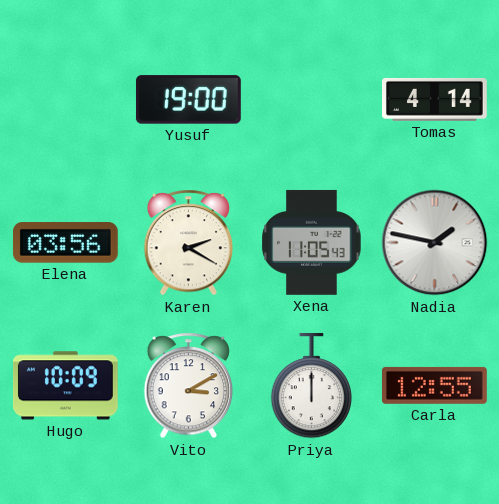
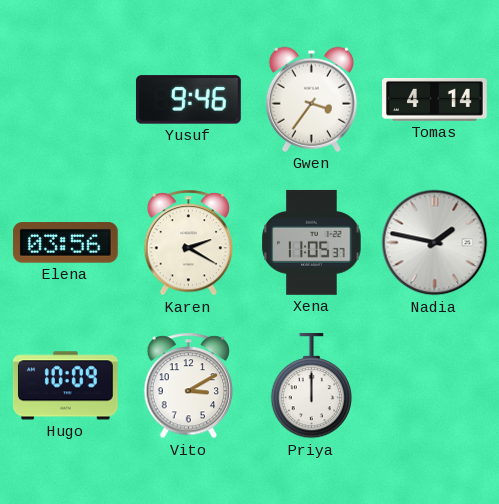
Yusuf: 19:00 -> 9:46
Gwen: none -> 3:36
Xena: 11:05:43 -> 11:05:37
Carla: 12:55 -> none
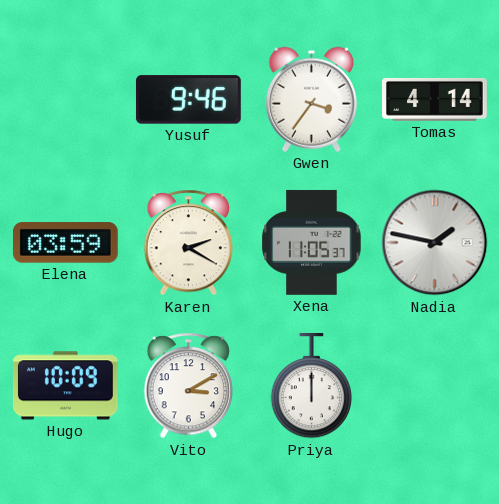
Elena: 03:56 -> 03:59
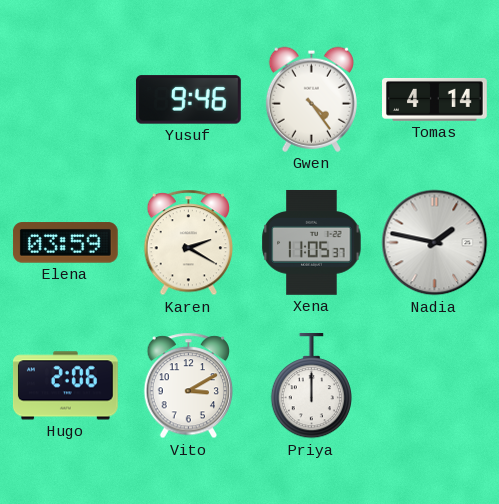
Gwen: 3:36 -> 4:24
Hugo: 10:09 -> 2:06
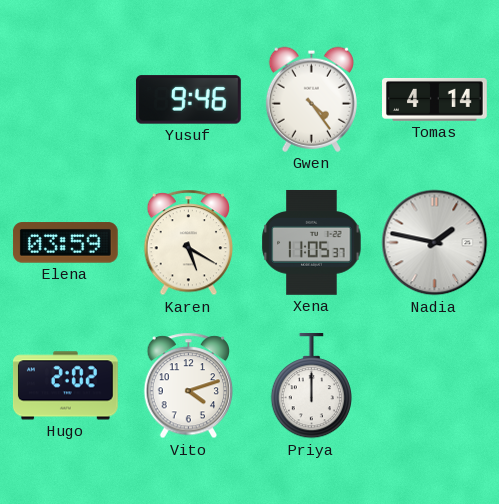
Karen: 2:20 -> 5:20
Hugo: 2:06 -> 2:02
Vito: 3:10 -> 4:12
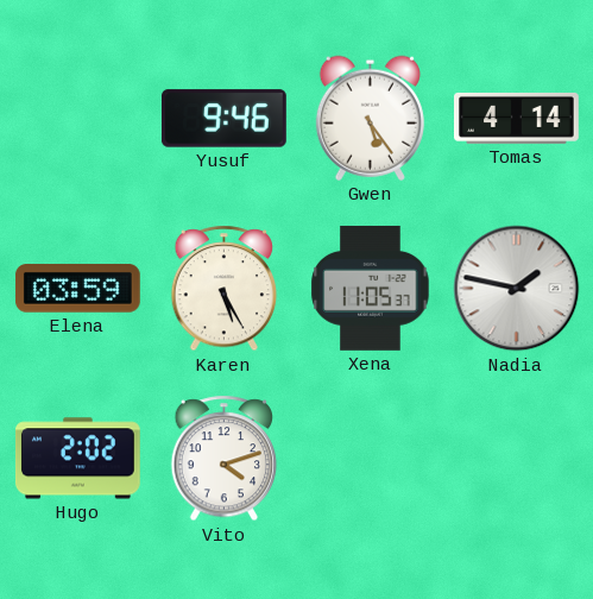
Gwen: 4:24 -> 5:24
Karen: 5:20 -> 5:25
Priya: 12:00 -> none
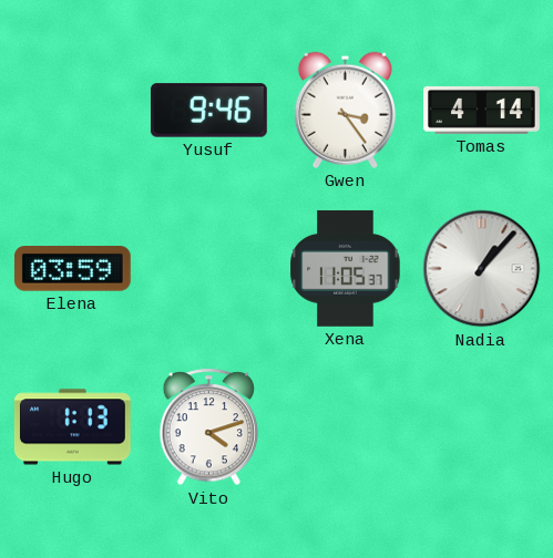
Gwen: 5:24 -> 3:24
Karen: 5:25 -> none
Nadia: 1:47 -> 1:07
Hugo: 2:02 -> 1:13
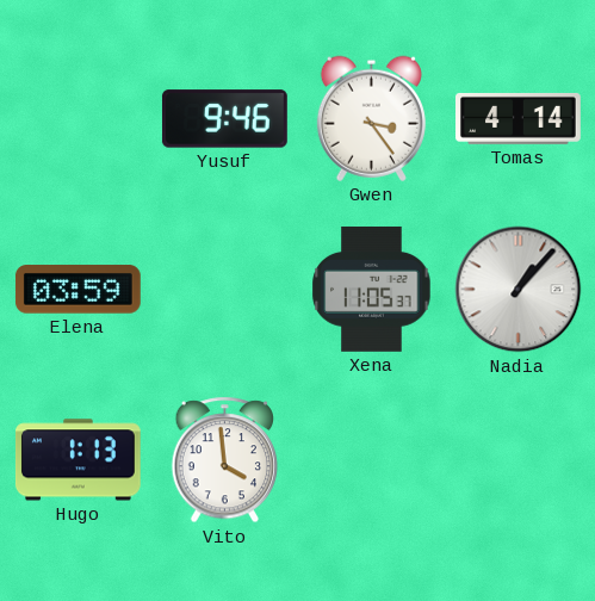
Vito: 4:12 -> 3:59
